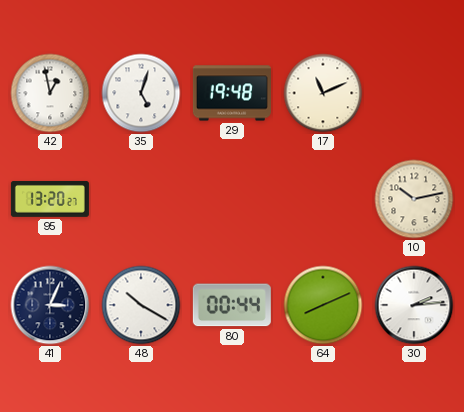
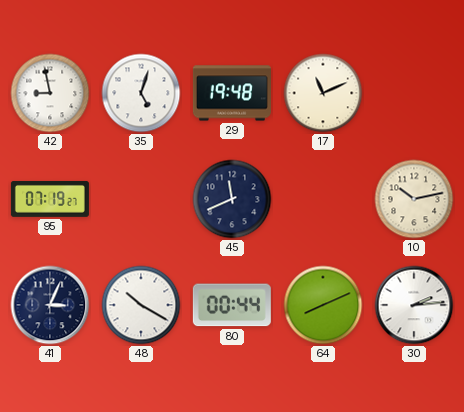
42: 12:58 -> 8:58
95: 13:20 -> 07:19
45: none -> 11:41
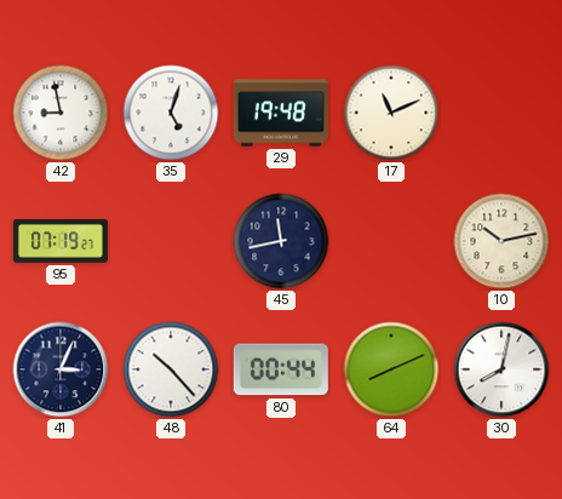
45: 11:41 -> 11:43
48: 10:20 -> 10:23
30: 2:14 -> 8:02
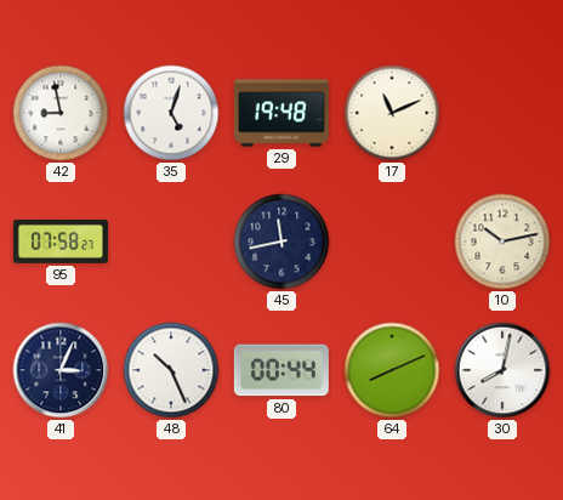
95: 07:19 -> 07:58
48: 10:23 -> 10:26
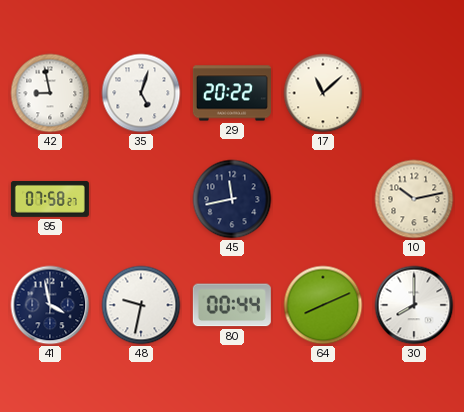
29: 19:48 -> 20:22
17: 11:11 -> 11:08
41: 3:04 -> 3:58
48: 10:26 -> 9:32
30: 8:02 -> 8:00
